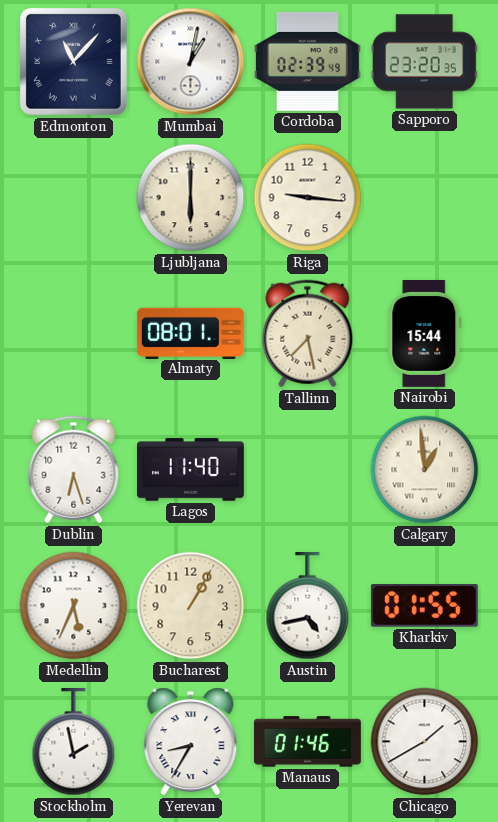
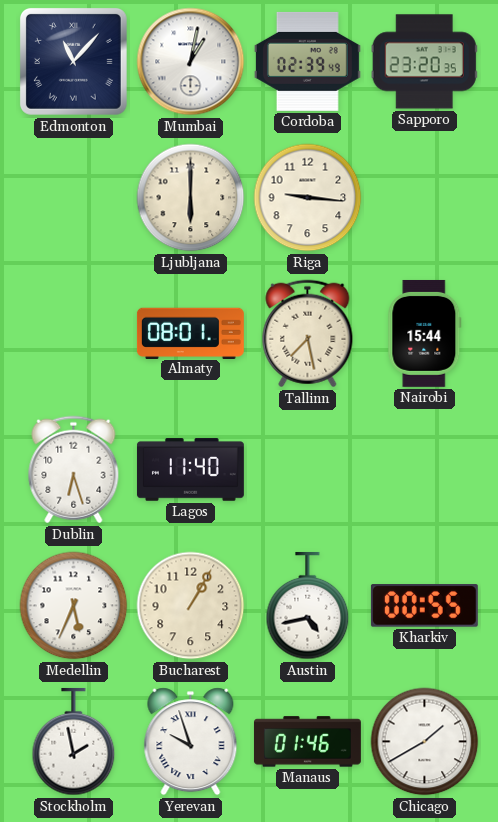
Calgary: 12:59 -> none
Kharkiv: 01:55 -> 00:55
Yerevan: 8:35 -> 9:57
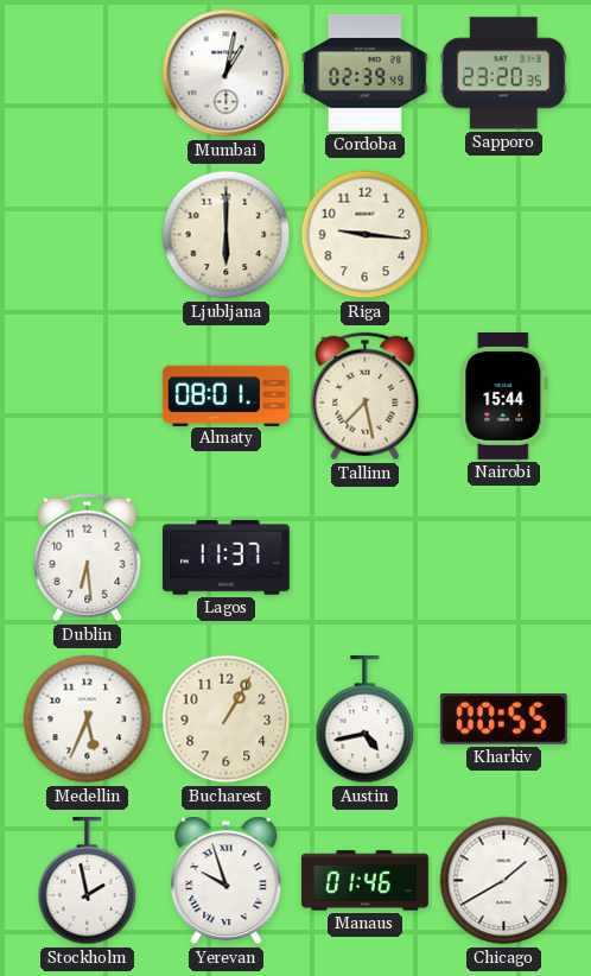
Edmonton: 11:07 -> none
Dublin: 6:27 -> 6:29
Lagos: 11:40 -> 11:37
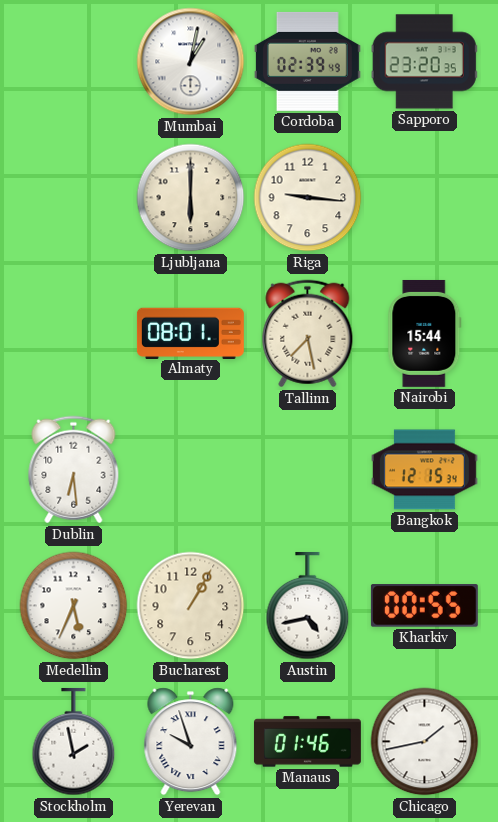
Lagos: 11:37 -> none
Bangkok: none -> 12:15
Chicago: 1:40 -> 1:43
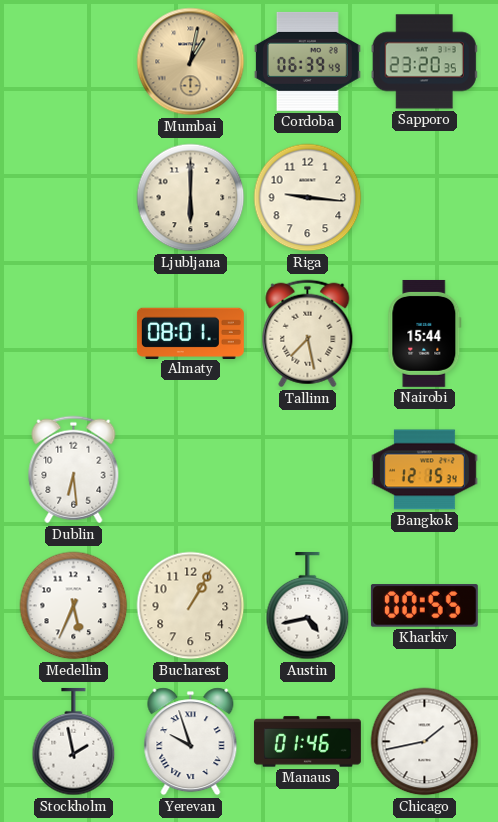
Mumbai dial: white -> champagne
Cordoba: 02:39 -> 06:39
